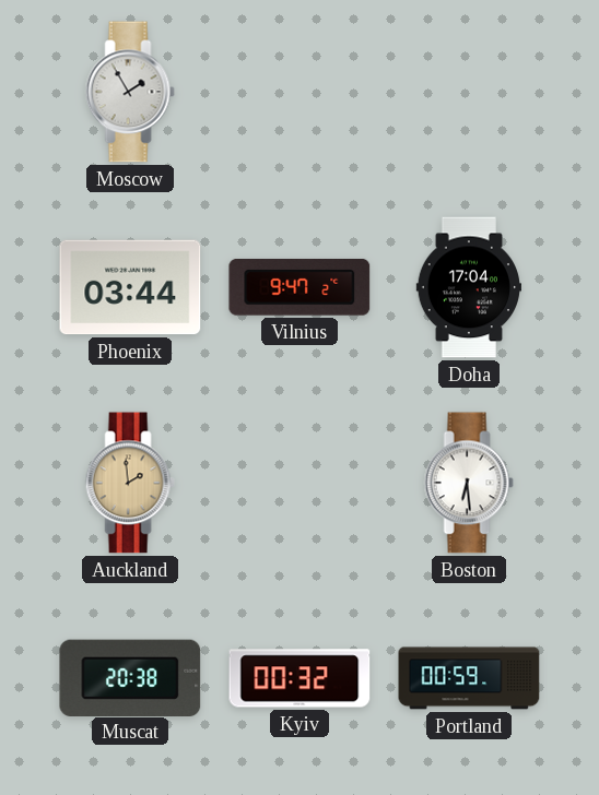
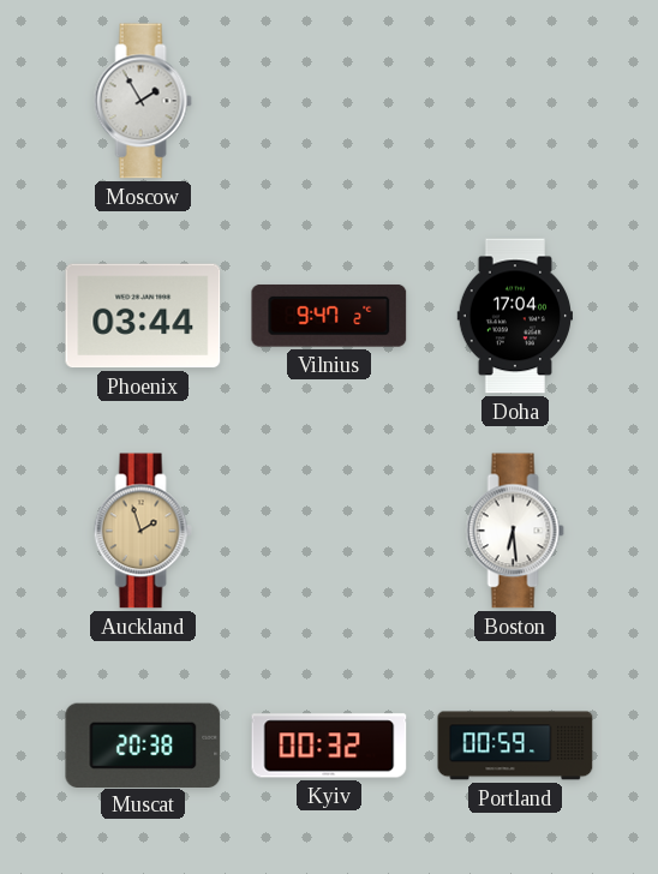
Auckland: 1:59 -> 1:57
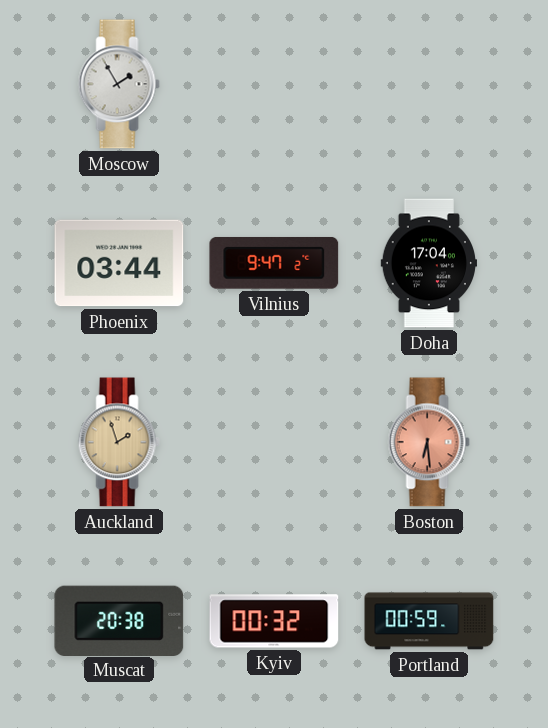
Boston dial: white -> salmon
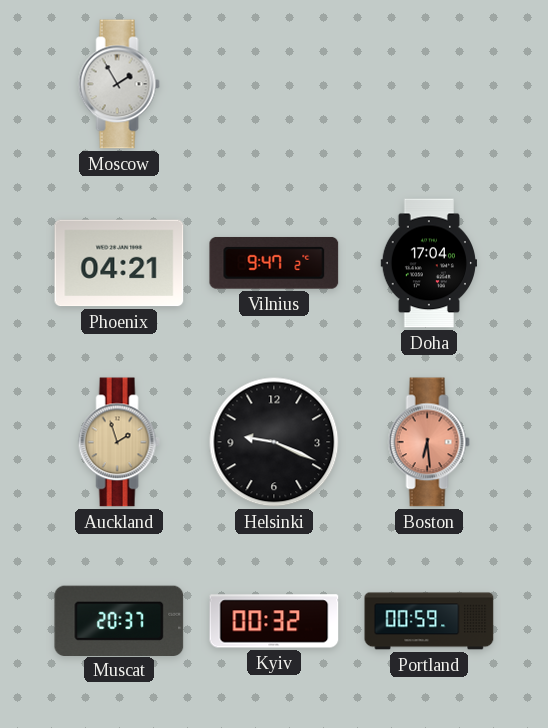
Phoenix: 03:44 -> 04:21
Helsinki: none -> 9:19
Muscat: 20:38 -> 20:37
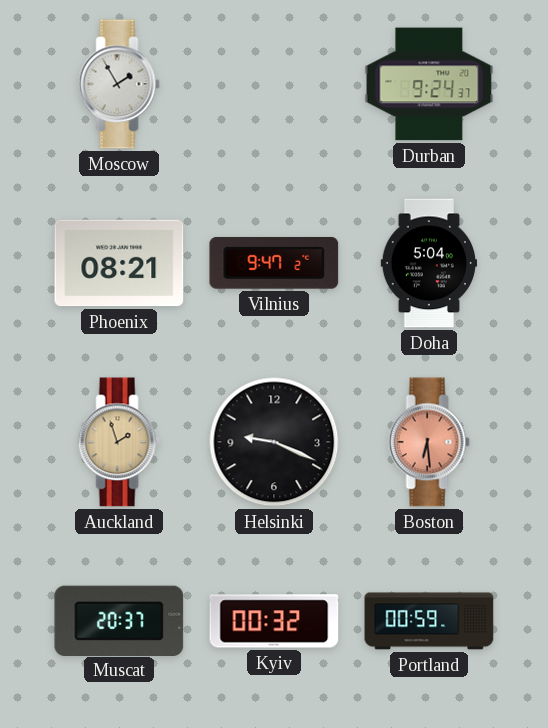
Durban: none -> 9:24
Phoenix: 04:21 -> 08:21
Doha: 17:04 -> 5:04
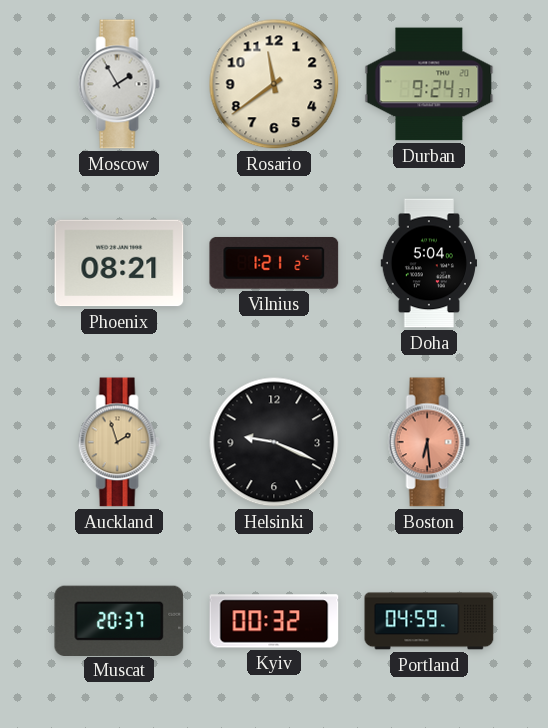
Rosario: none -> 11:39
Vilnius: 9:47 -> 1:21
Portland: 00:59 -> 04:59
